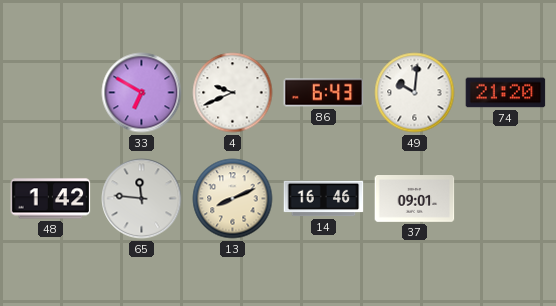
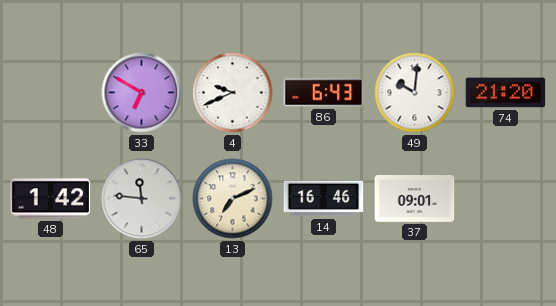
13: 8:11 -> 7:11
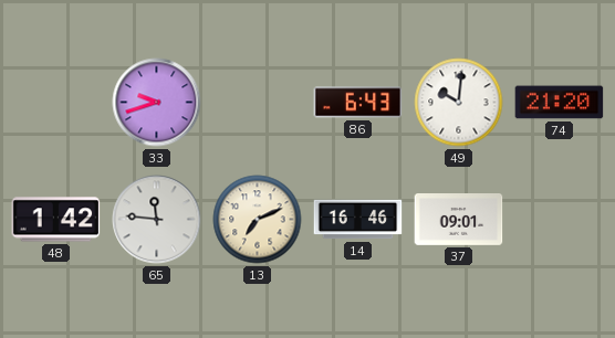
33: 6:50 -> 9:42
4: 9:41 -> none
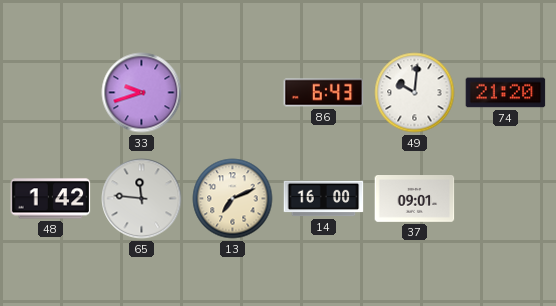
14: 16:46 -> 16:00
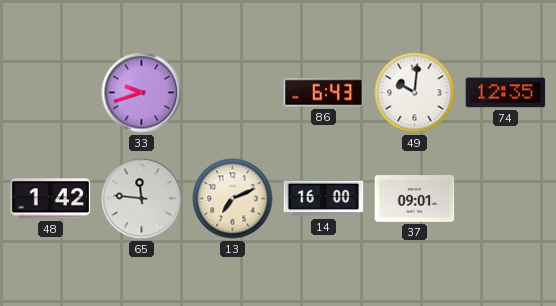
74: 21:20 -> 12:35
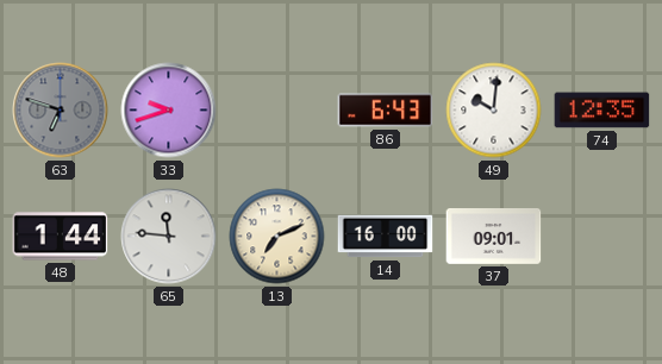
63: none -> 6:48
48: 1:42 -> 1:44
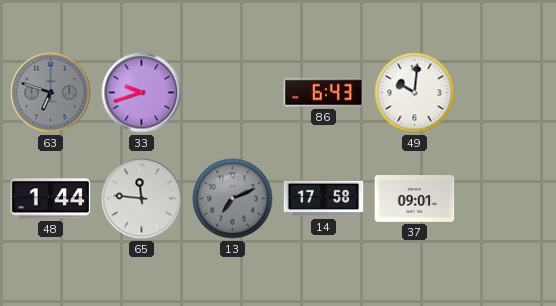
74: 12:35 -> none
13 dial: cream -> grey
14: 16:00 -> 17:58
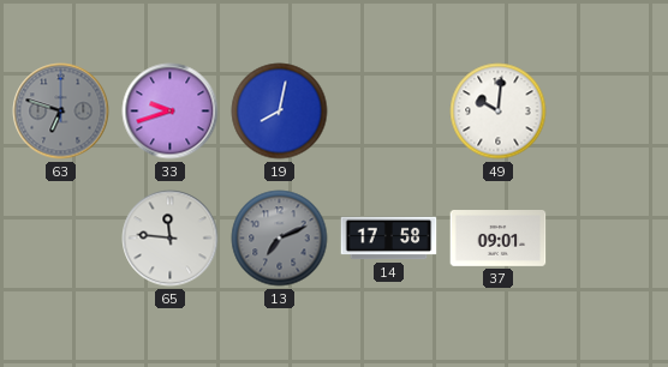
19: none -> 8:02
86: 6:43 -> none
48: 1:44 -> none
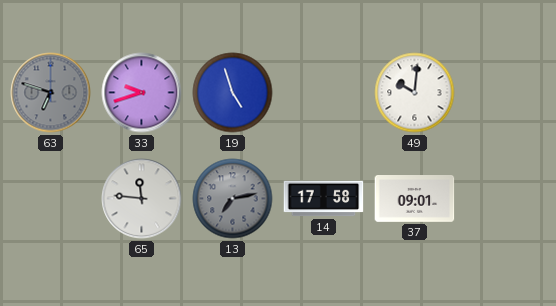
19: 8:02 -> 4:57
13: 7:11 -> 7:13
